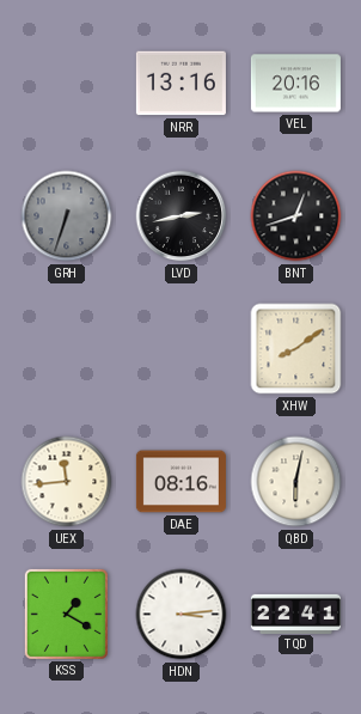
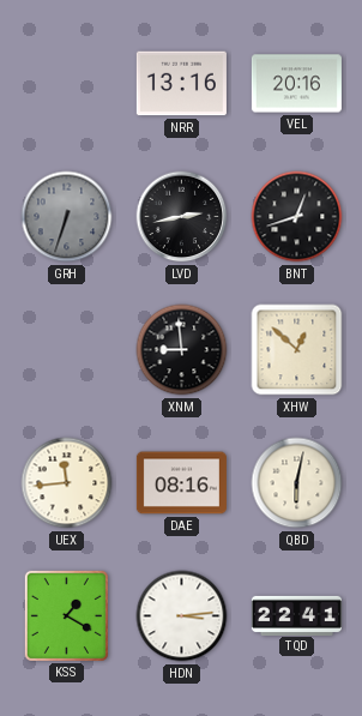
XNM: none -> 8:59
XHW: 8:09 -> 12:52
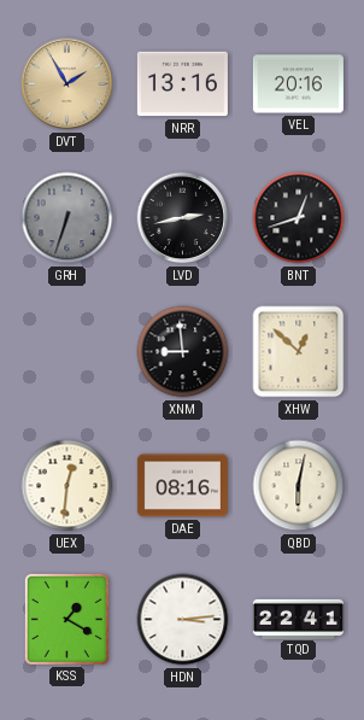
DVT: none -> 1:55
UEX: 11:44 -> 12:31
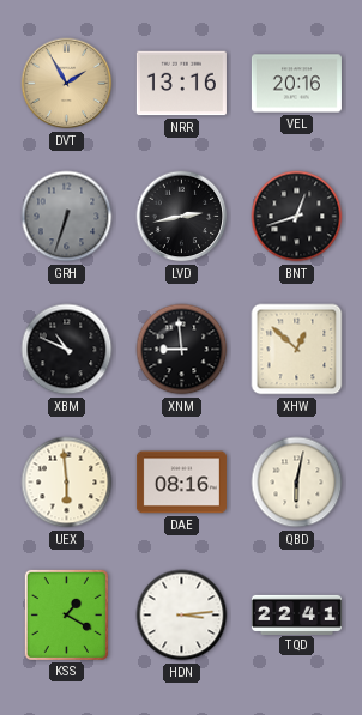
XBM: none -> 10:49
UEX: 12:31 -> 5:59
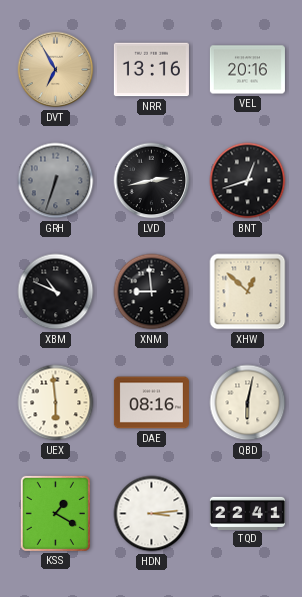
DVT: 1:55 -> 6:55
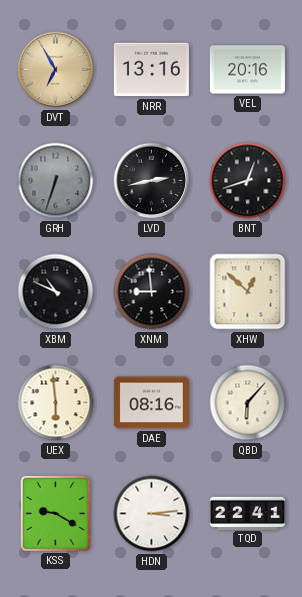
QBD: 6:02 -> 6:07
KSS: 1:20 -> 9:20
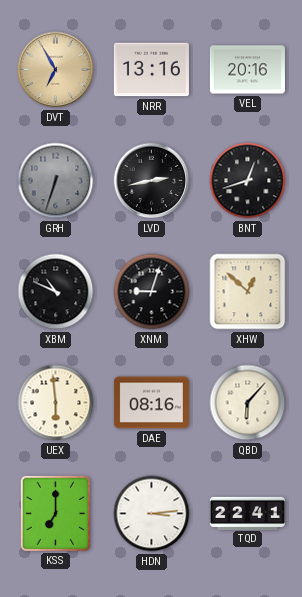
XNM: 8:59 -> 9:03
KSS: 9:20 -> 7:00
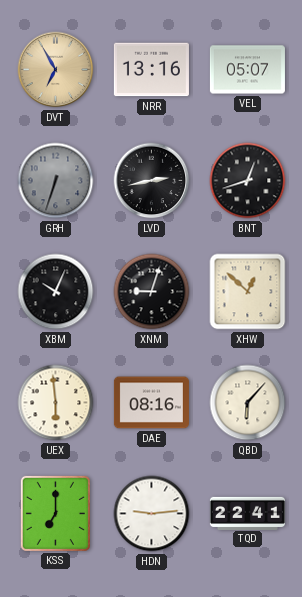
VEL: 20:16 -> 05:07
XBM: 10:49 -> 10:04
HDN: 3:14 -> 9:14
